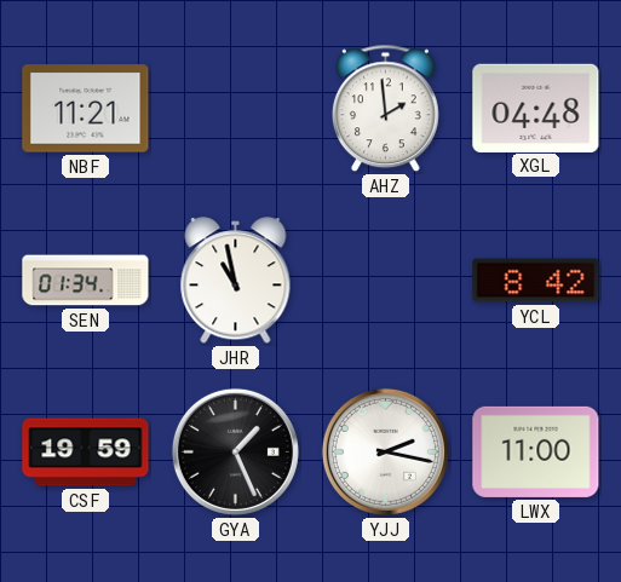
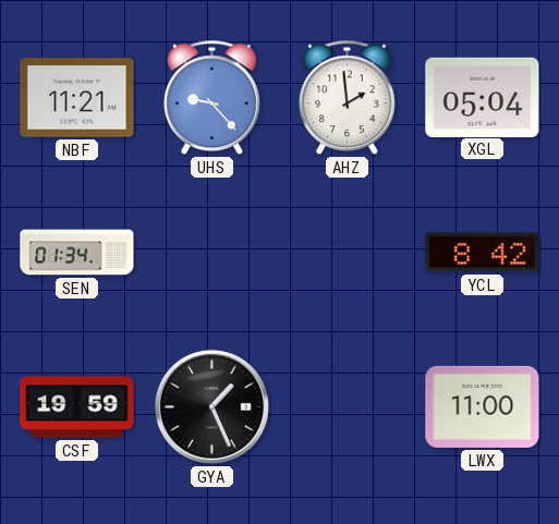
UHS: none -> 9:23
XGL: 04:48 -> 05:04
JHR: 10:58 -> none
YJJ: 2:17 -> none
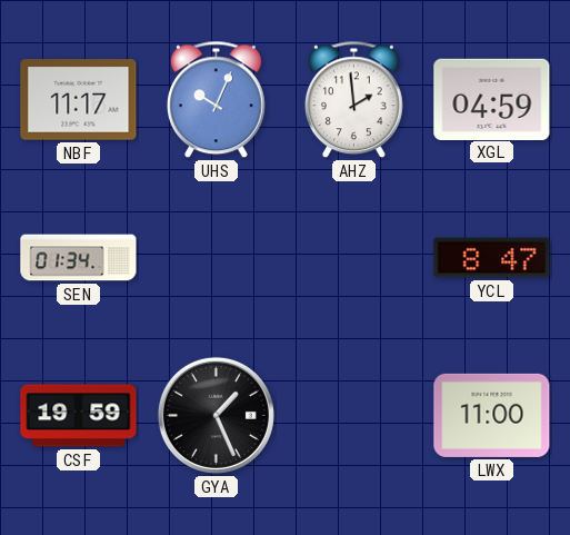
NBF: 11:21 -> 11:17
UHS: 9:23 -> 10:04
XGL: 05:04 -> 04:59
YCL: 8:42 -> 8:47
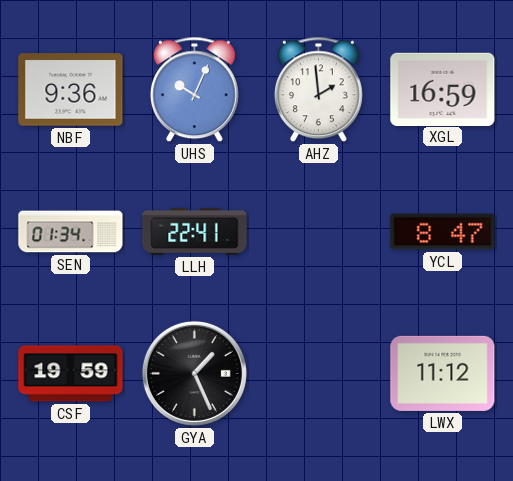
NBF: 11:17 -> 9:36
XGL: 04:59 -> 16:59
LLH: none -> 22:41
LWX: 11:00 -> 11:12
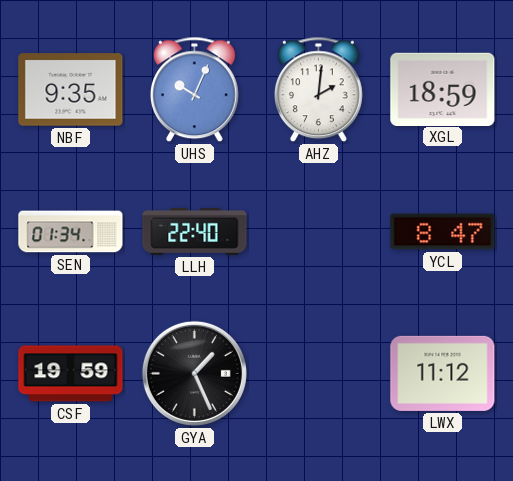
NBF: 9:36 -> 9:35
AHZ: 1:59 -> 2:01
XGL: 16:59 -> 18:59
LLH: 22:41 -> 22:40
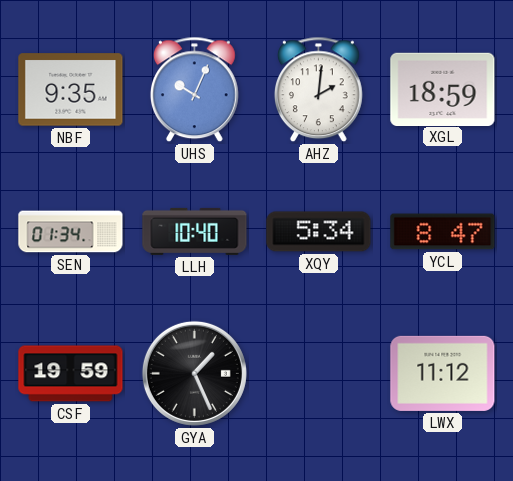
LLH: 22:40 -> 10:40
XQY: none -> 5:34
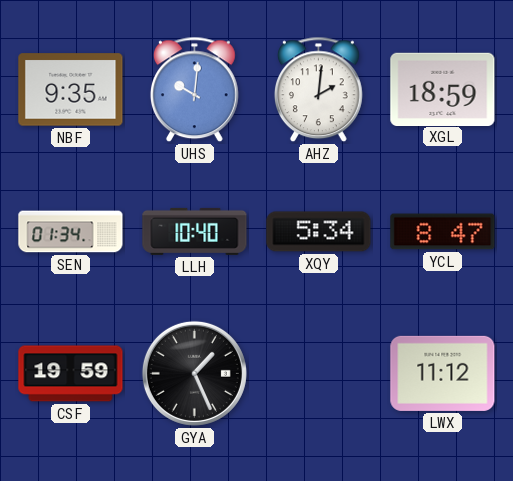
UHS: 10:04 -> 10:01
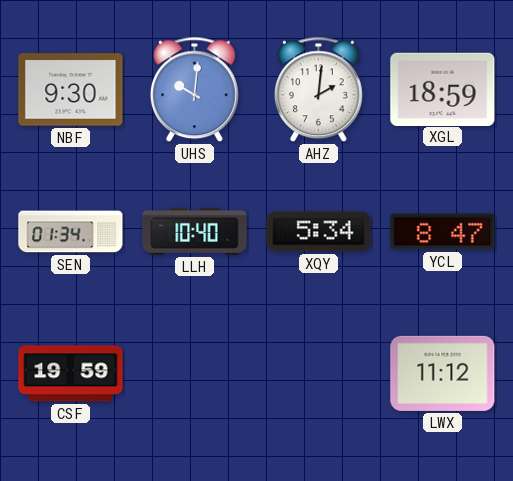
NBF: 9:35 -> 9:30
GYA: 1:26 -> none
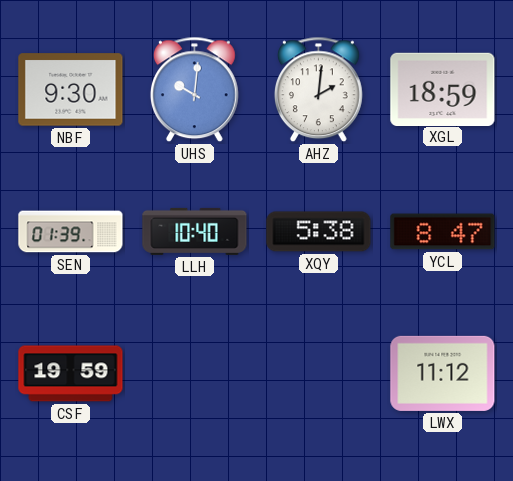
SEN: 01:34 -> 01:39
XQY: 5:34 -> 5:38
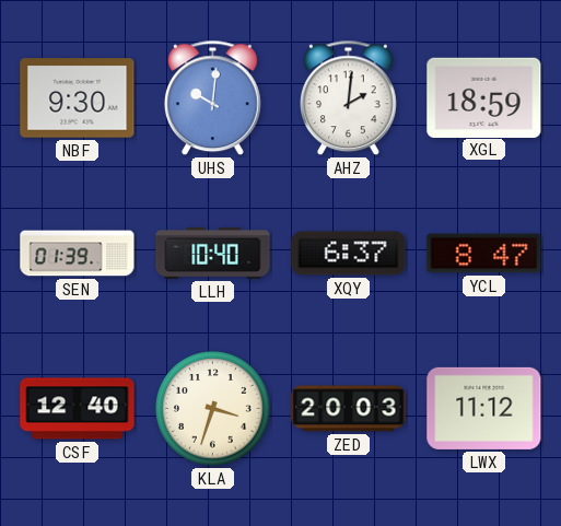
XQY: 5:38 -> 6:37
CSF: 19:59 -> 12:40
KLA: none -> 3:33
ZED: none -> 20:03
